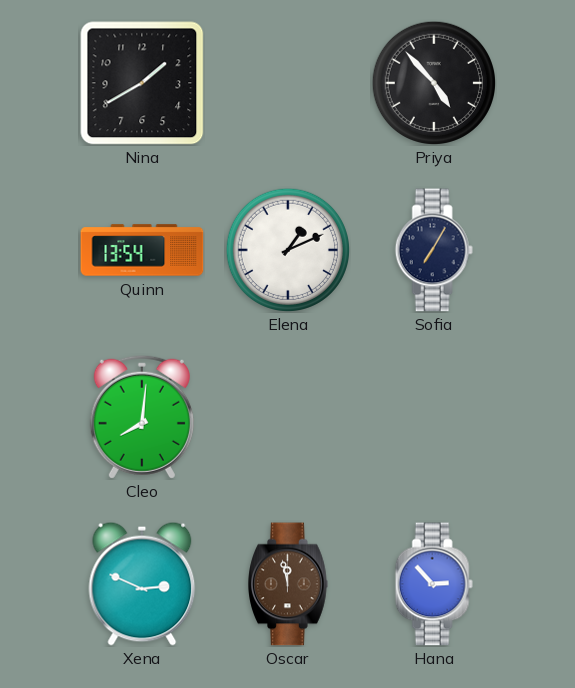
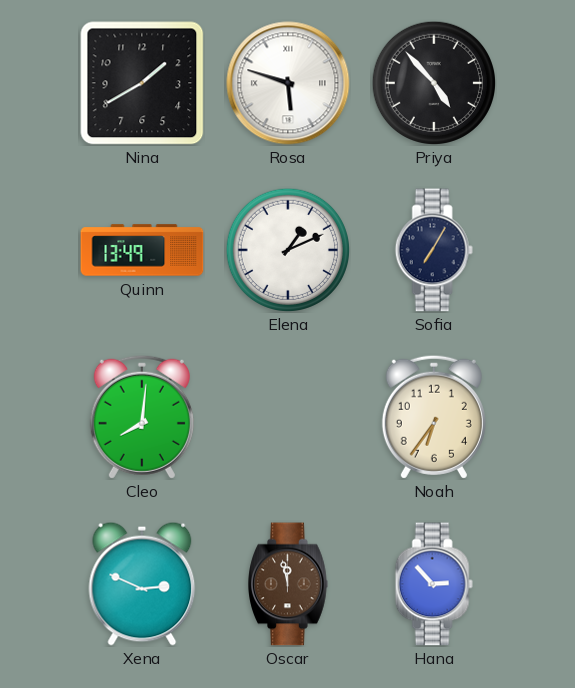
Rosa: none -> 5:48
Quinn: 13:54 -> 13:49
Noah: none -> 6:36
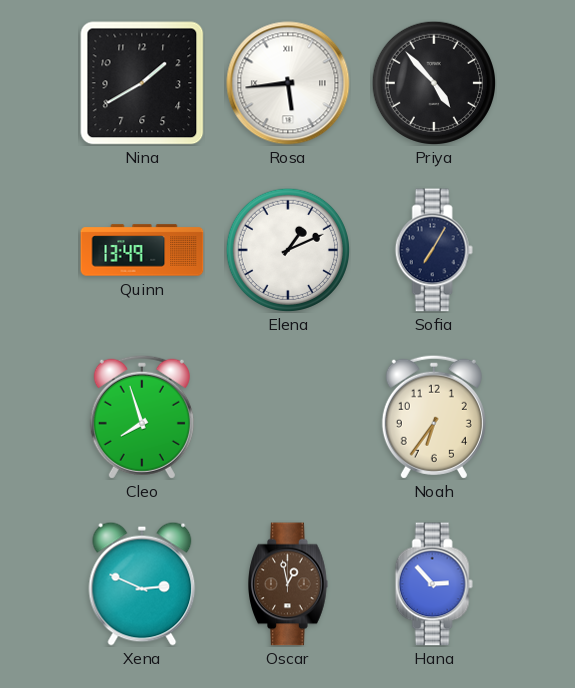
Rosa: 5:48 -> 5:44
Cleo: 8:01 -> 7:57
Oscar: 11:58 -> 12:58
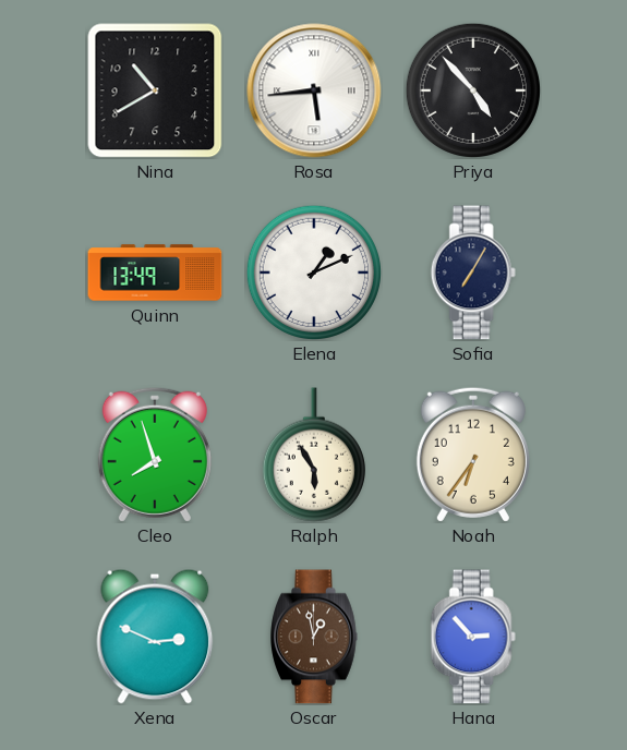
Nina: 1:40 -> 10:40
Ralph: none -> 5:55
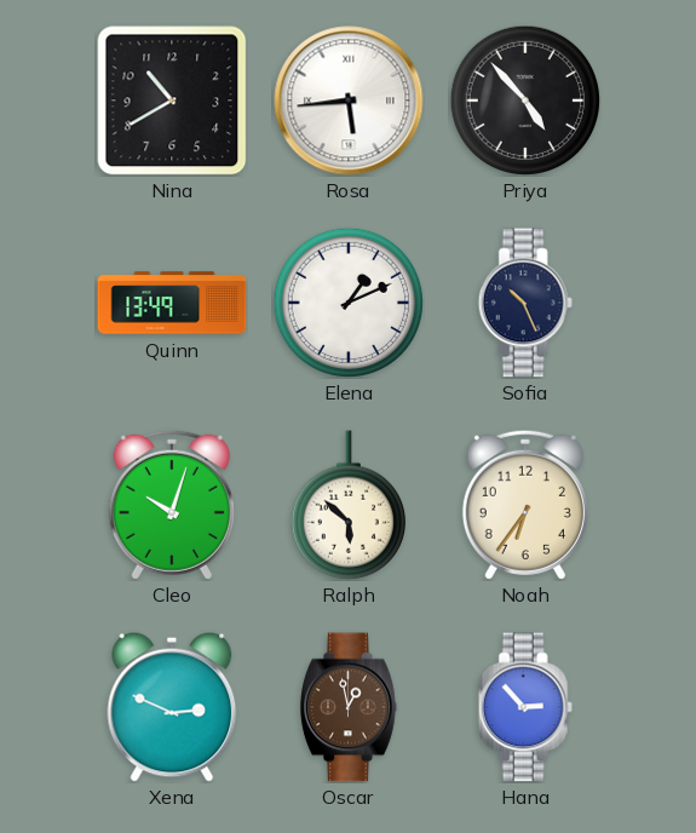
Sofia: 7:05 -> 10:26
Cleo: 7:57 -> 10:03
Ralph: 5:55 -> 5:52
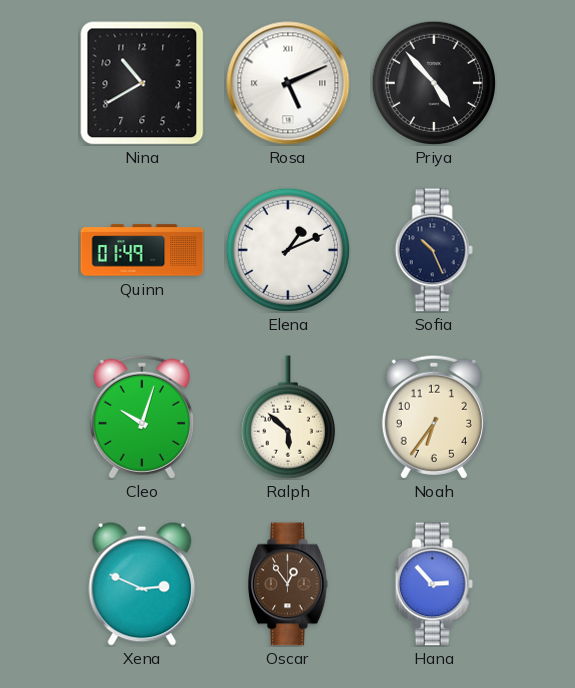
Rosa: 5:44 -> 5:11
Quinn: 13:49 -> 01:49
Oscar: 12:58 -> 12:54
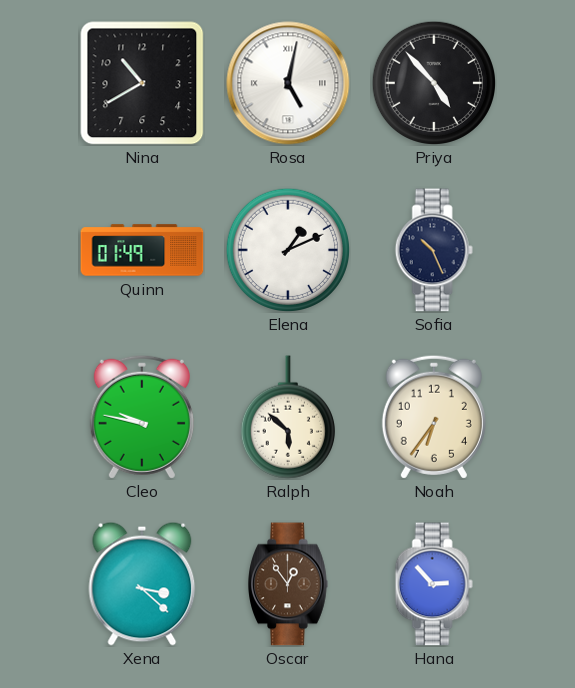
Rosa: 5:11 -> 5:02
Cleo: 10:03 -> 9:47
Xena: 2:49 -> 3:22
